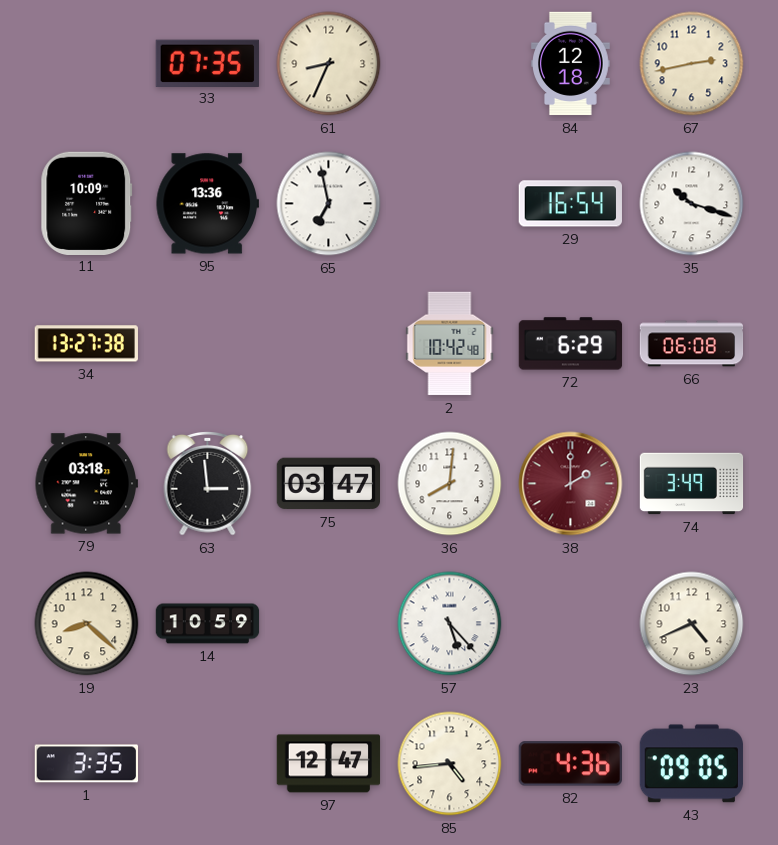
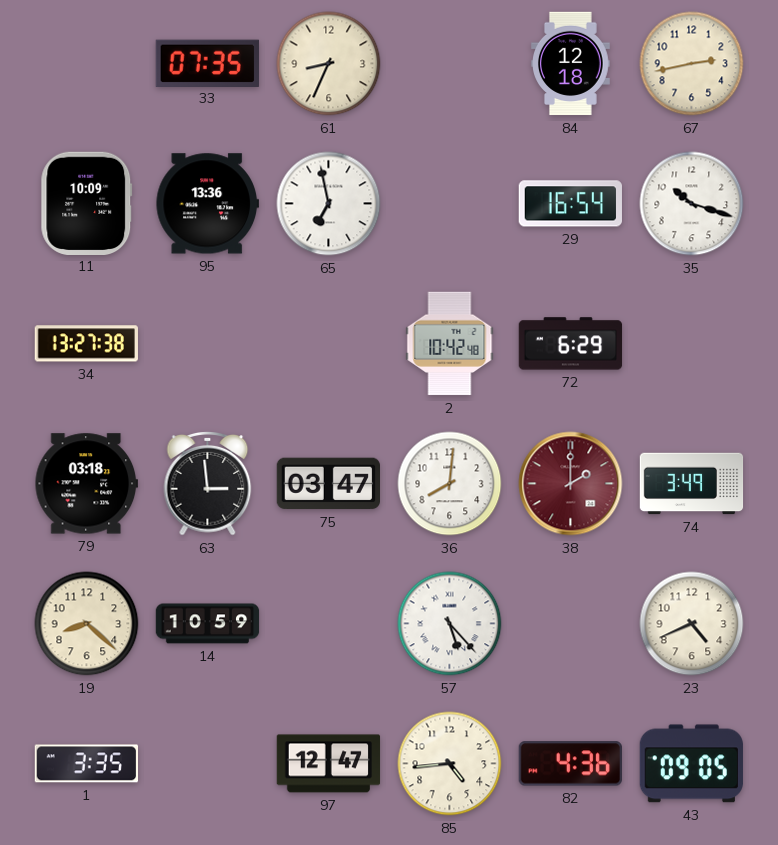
66: 06:08 -> none
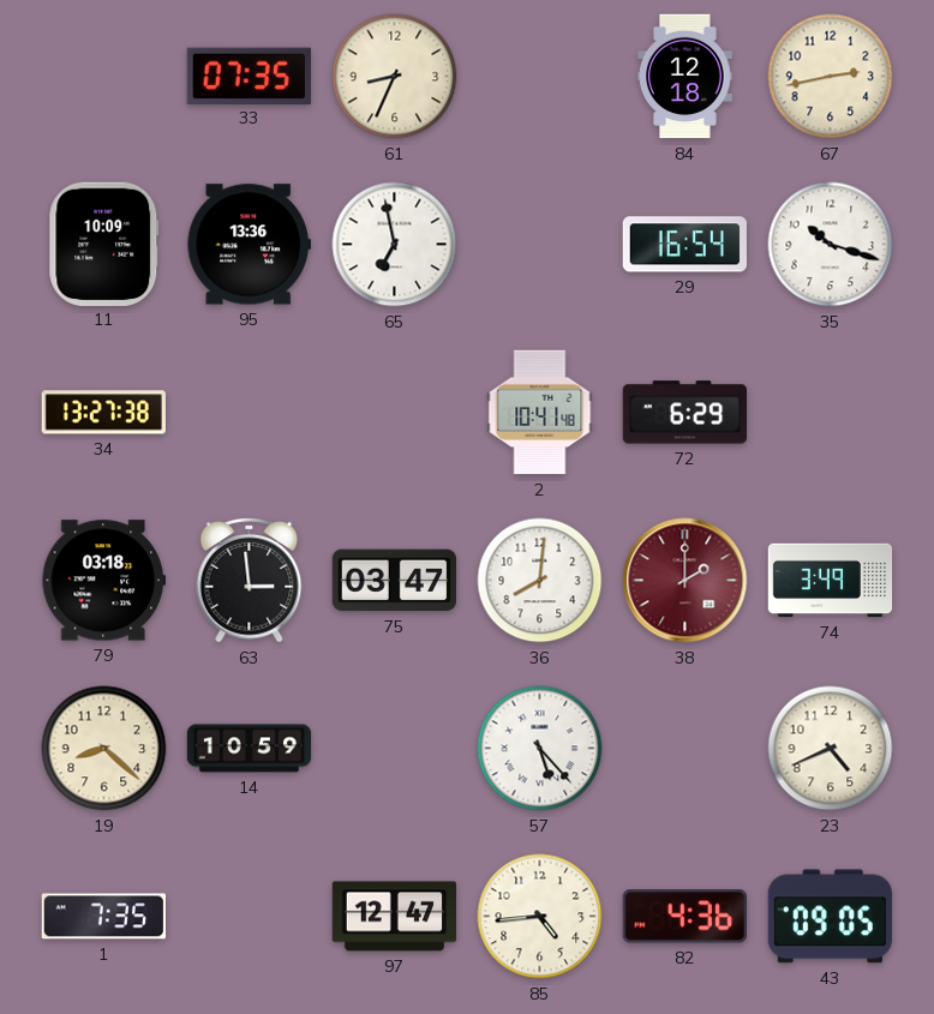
2: 10:42 -> 10:41
1: 3:35 -> 7:35
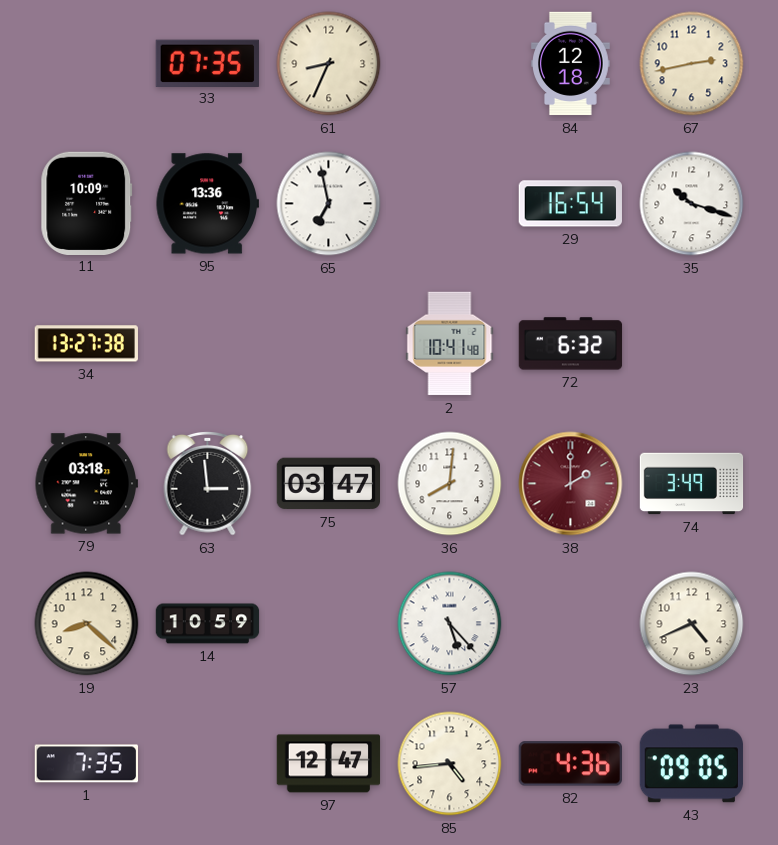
72: 6:29 -> 6:32
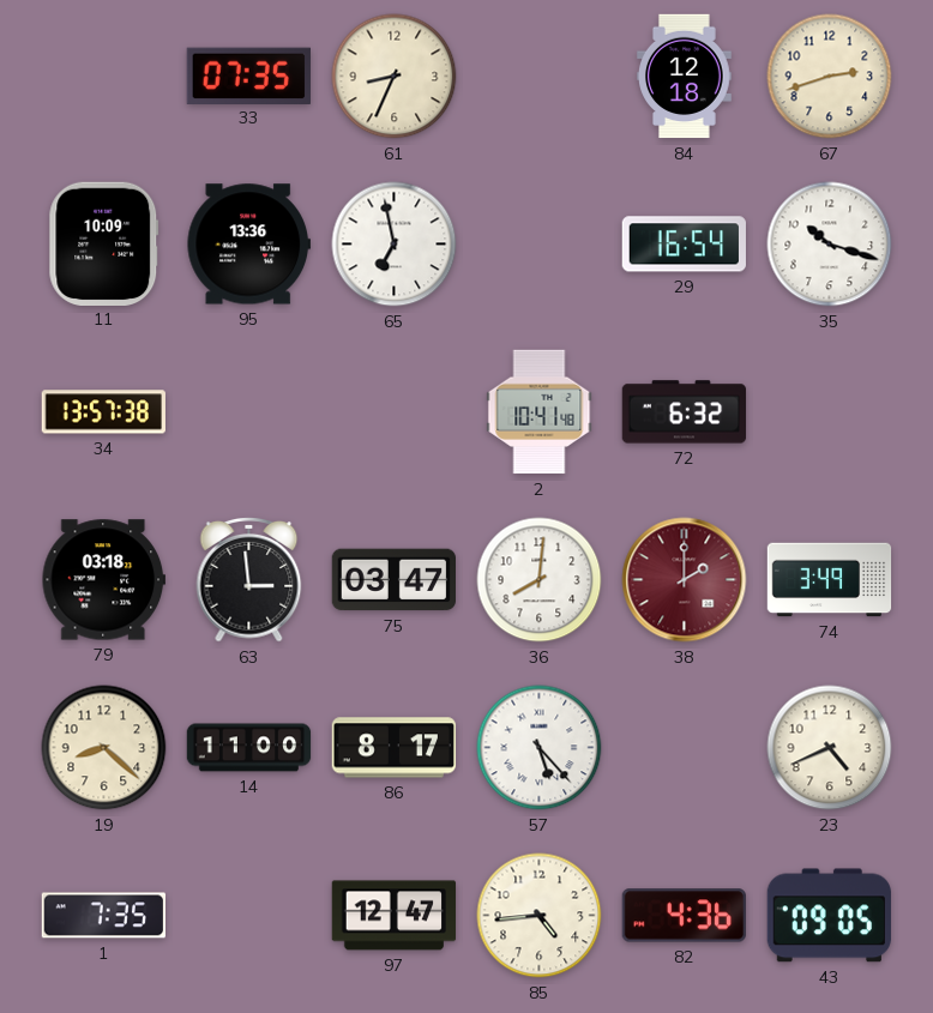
67: 2:43 -> 2:42
34: 13:27 -> 13:57
14: 10:59 -> 11:00
86: none -> 8:17
